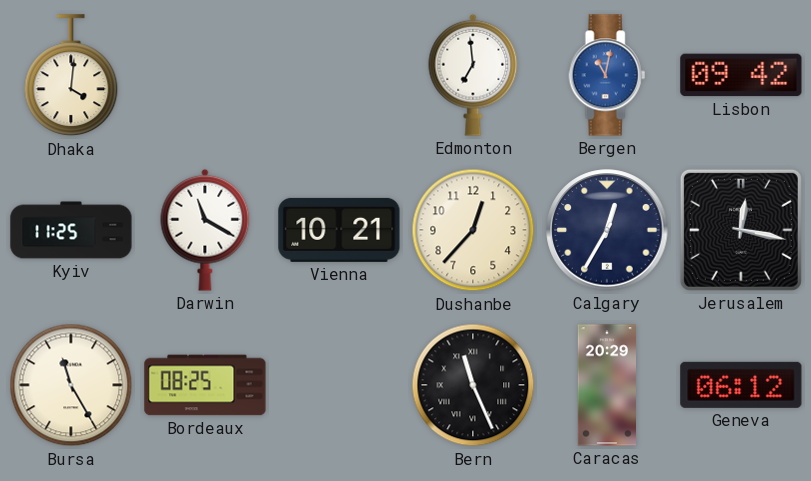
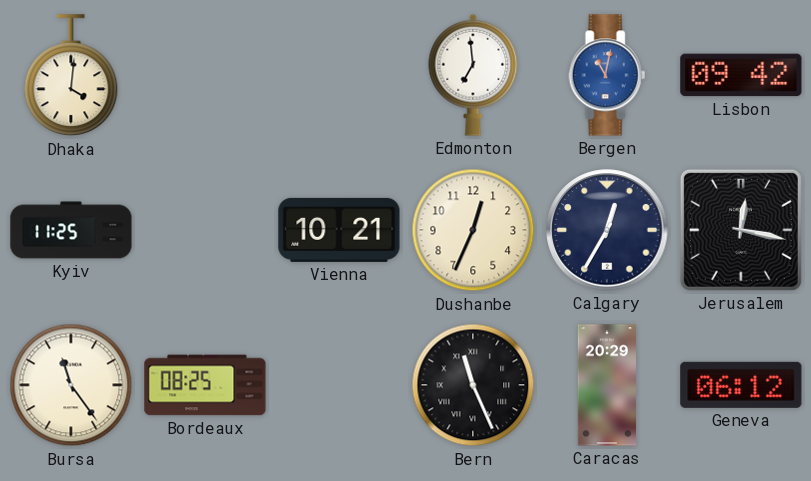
Darwin: 11:20 -> none
Dushanbe: 12:37 -> 12:34
Bursa: 11:25 -> 11:24
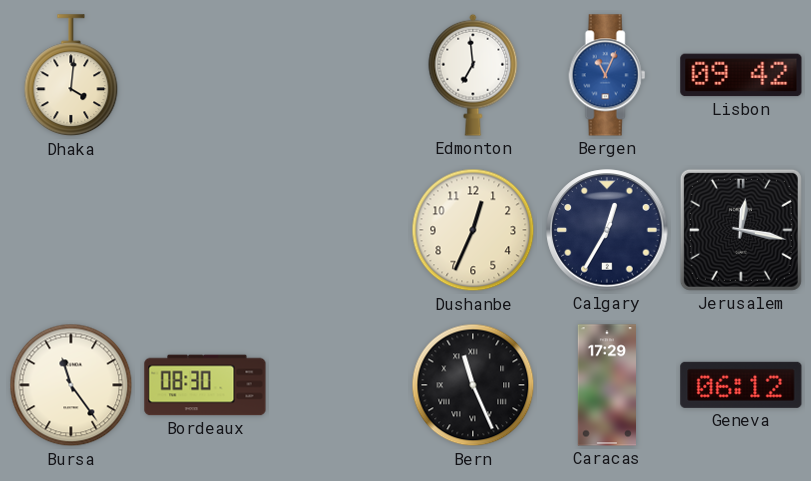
Bergen: 11:02 -> 11:04
Kyiv: 11:25 -> none
Vienna: 10:21 -> none
Bordeaux: 08:25 -> 08:30
Caracas: 20:29 -> 17:29
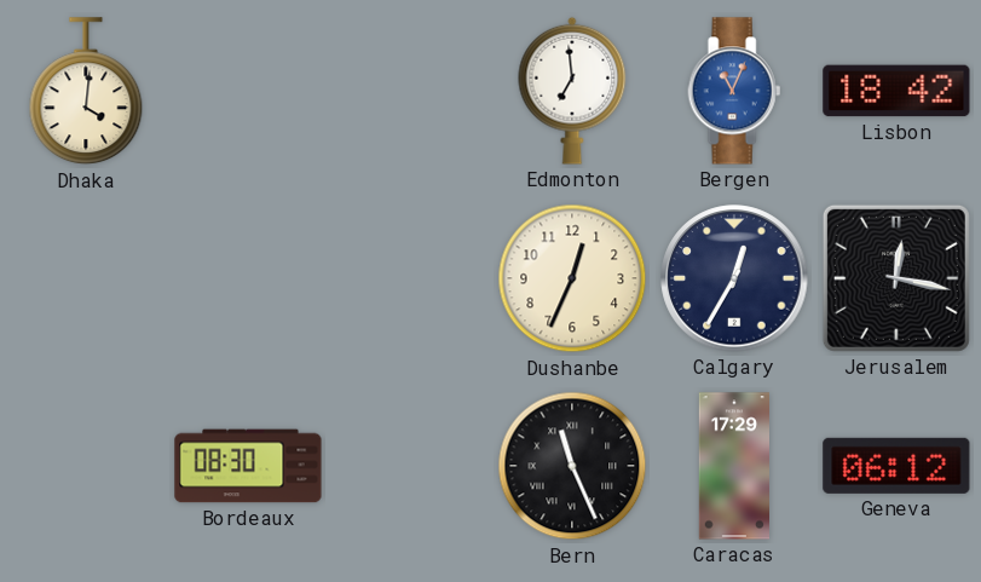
Lisbon: 09:42 -> 18:42
Bursa: 11:24 -> none
